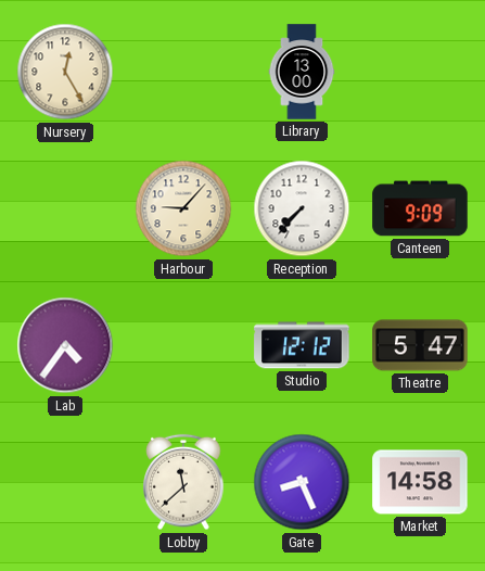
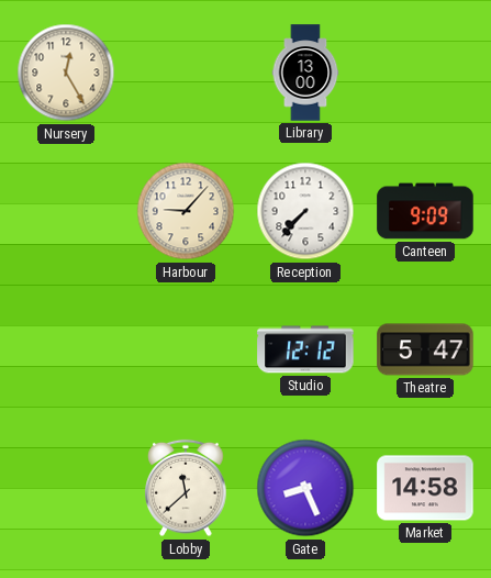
Lab: 4:36 -> none
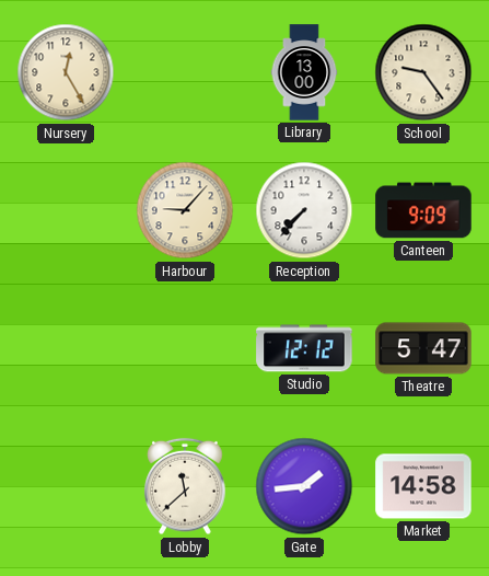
School: none -> 9:24
Gate: 8:26 -> 1:44
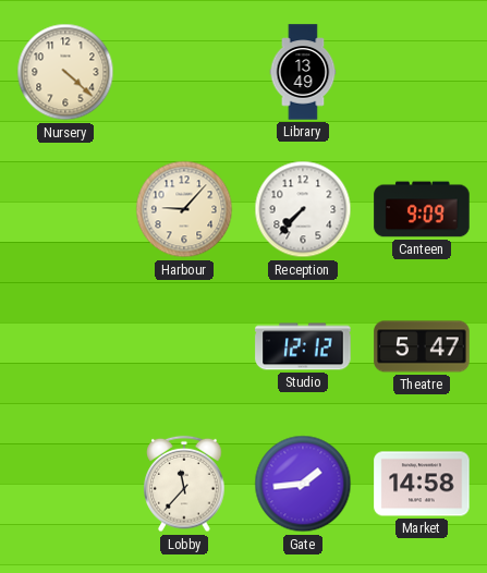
Nursery: 12:25 -> 4:22
Library: 13:00 -> 13:49
School: 9:24 -> none
Lobby: 11:38 -> 11:37
